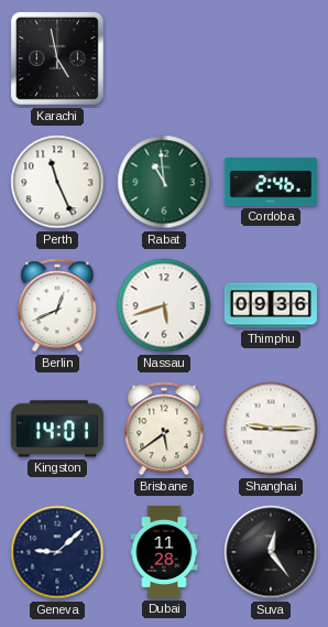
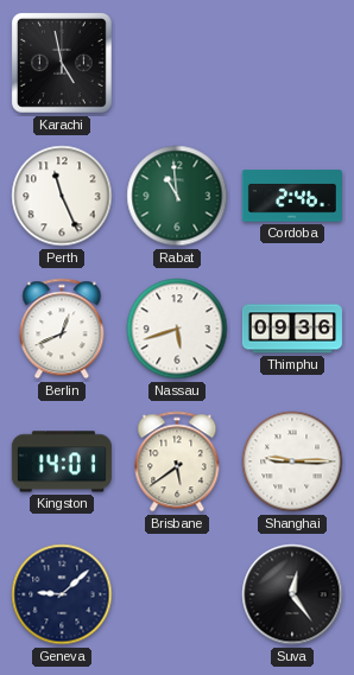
Dubai: 11:28 -> none
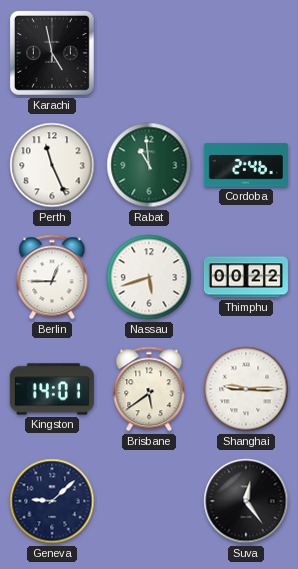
Berlin: 12:41 -> 12:45
Thimphu: 09:36 -> 00:22
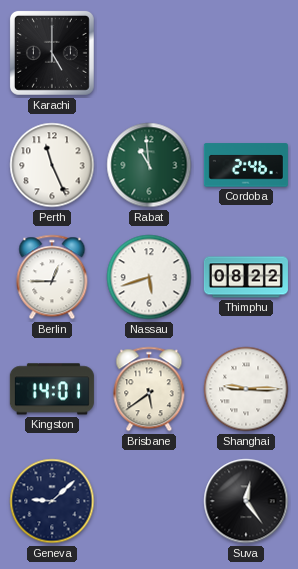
Karachi: 4:58 -> 5:00
Thimphu: 00:22 -> 08:22
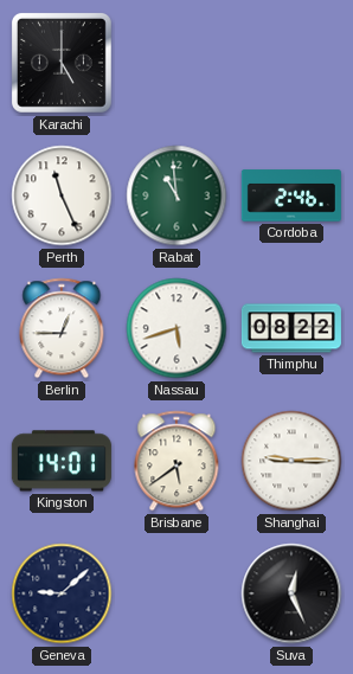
Suva: 12:24 -> 12:26
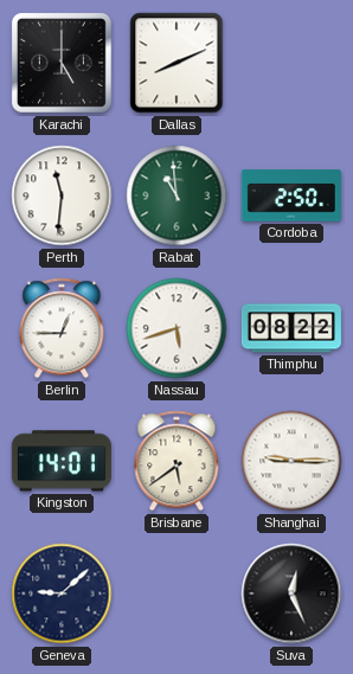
Dallas: none -> 8:11
Perth: 11:26 -> 11:31
Cordoba: 2:46 -> 2:50
